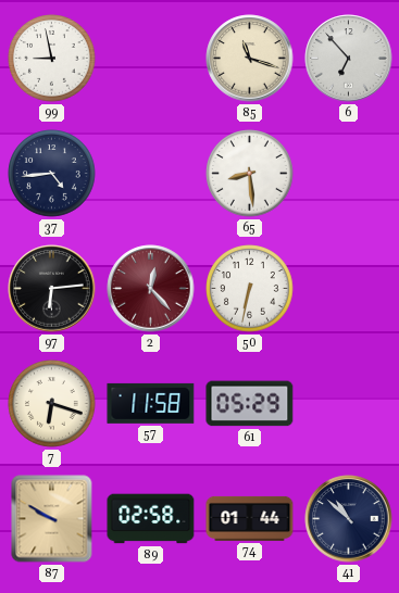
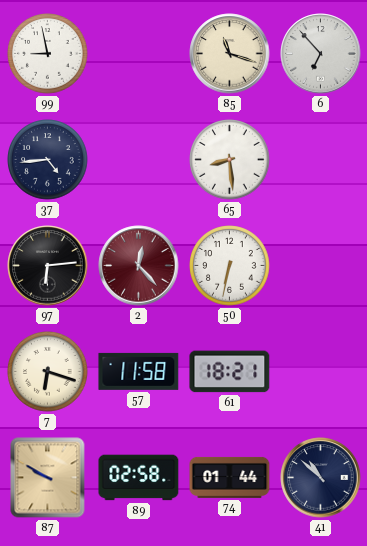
61: 05:29 -> 18:21
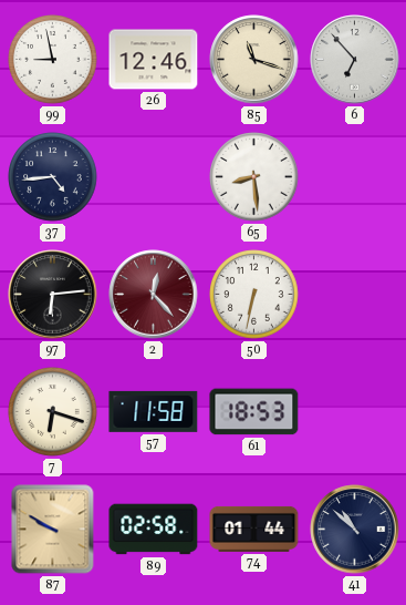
26: none -> 12:46
61: 18:21 -> 18:53
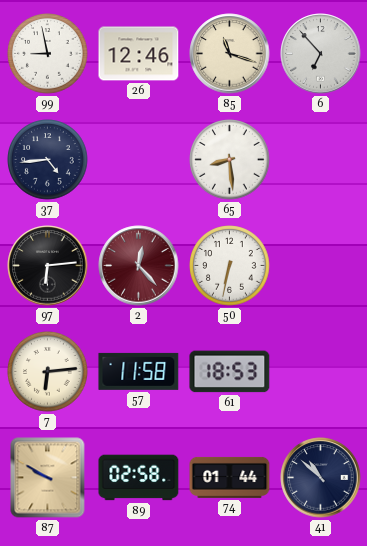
7: 6:18 -> 6:14
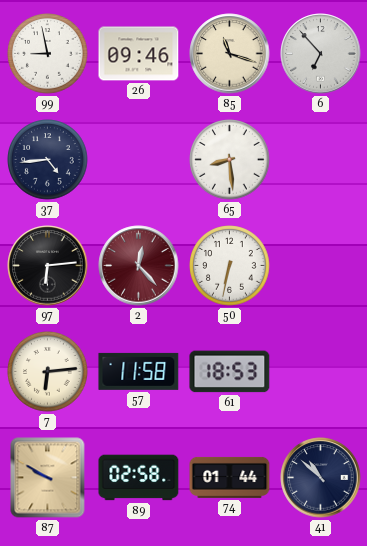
26: 12:46 -> 09:46
